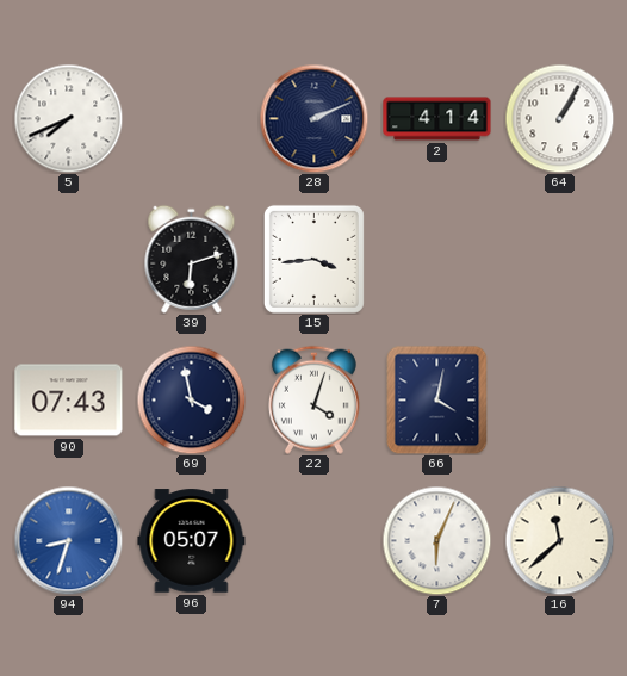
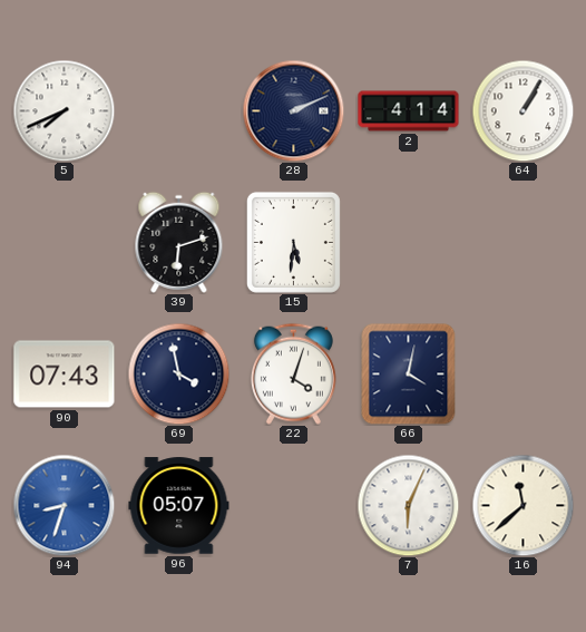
15: 3:44 -> 5:31
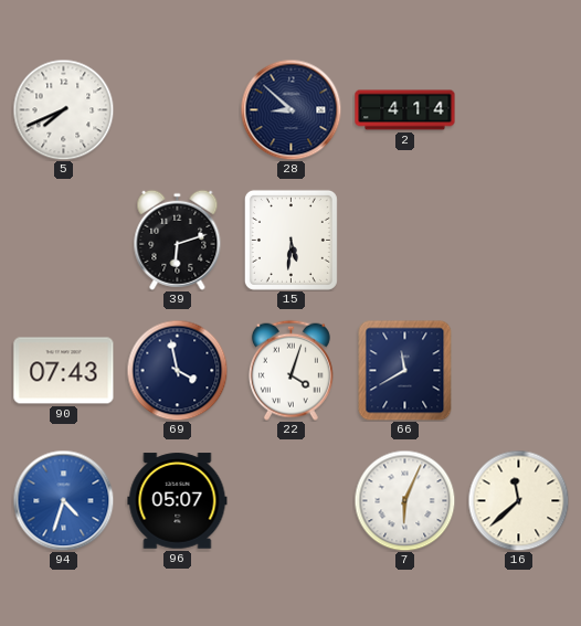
28: 2:11 -> 8:52
64: 1:05 -> none
66: 4:02 -> 11:40
94: 8:33 -> 4:33
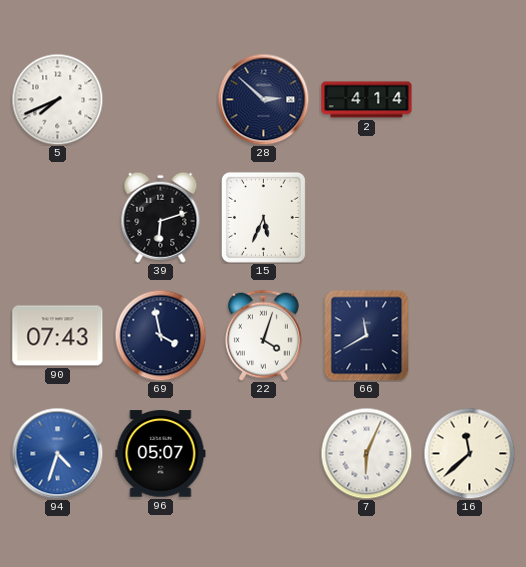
28: 8:52 -> 2:52
15: 5:31 -> 5:34
